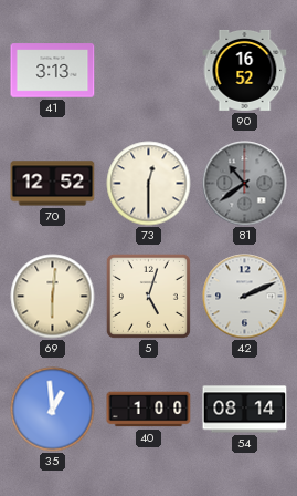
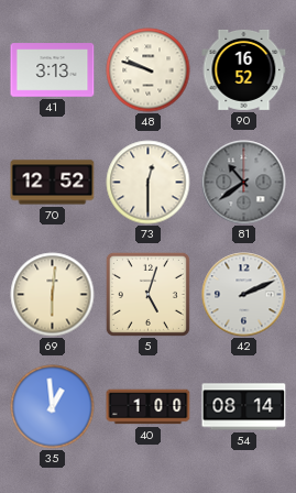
48: none -> 9:48
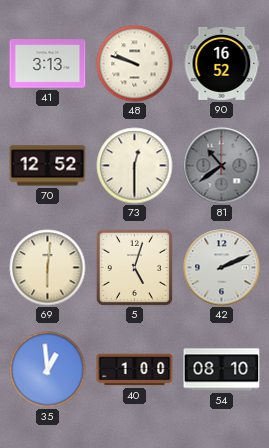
54: 08:14 -> 08:10
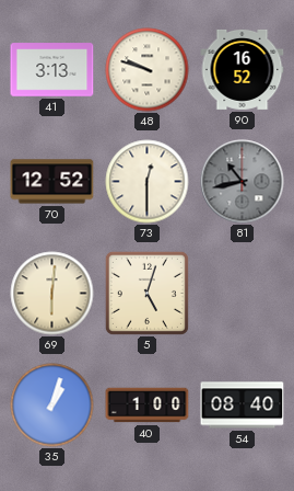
81: 10:39 -> 10:43
42: 2:11 -> none
35: 12:59 -> 1:03
54: 08:10 -> 08:40
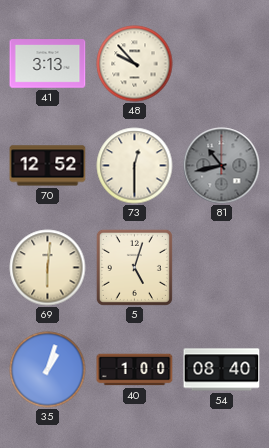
48: 9:48 -> 9:53
90: 16:52 -> none
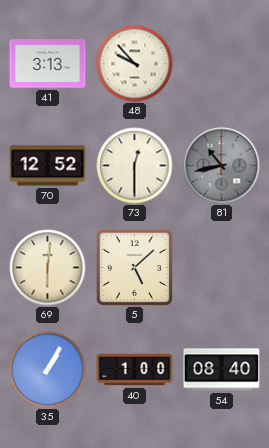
5: 5:03 -> 5:08
35: 1:03 -> 1:05
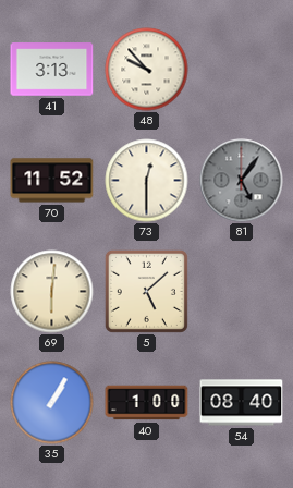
70: 12:52 -> 11:52
81: 10:43 -> 5:06
